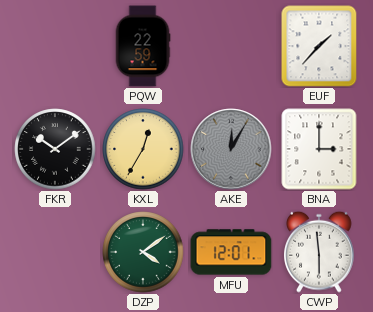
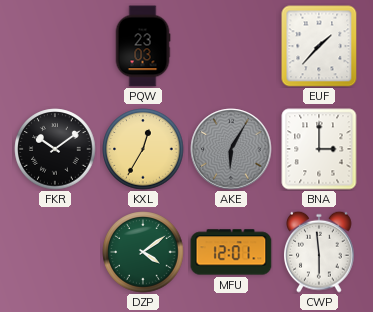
PQW: 22:59 -> 23:03
AKE: 12:05 -> 6:05
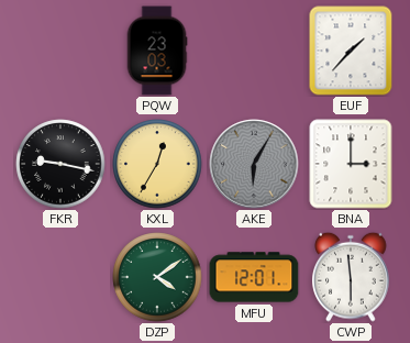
FKR: 10:09 -> 9:17
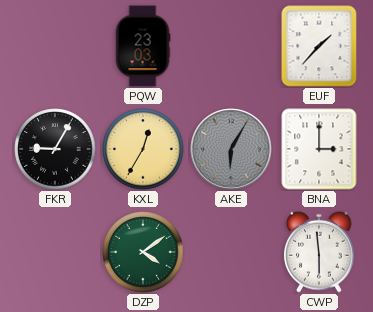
FKR: 9:17 -> 9:05
MFU: 12:01 -> none
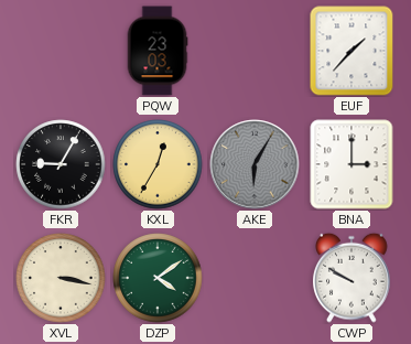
XVL: none -> 3:17
CWP: 5:59 -> 9:50
